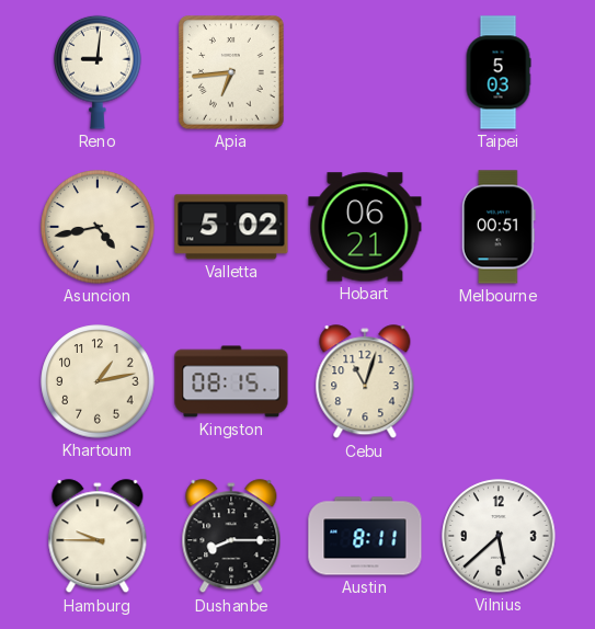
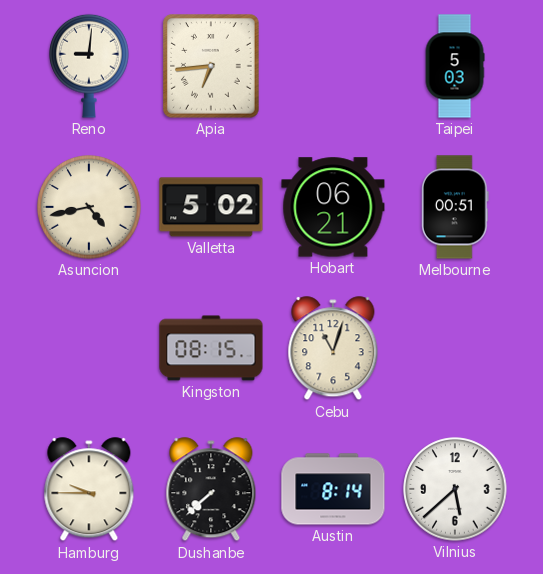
Khartoum: 1:13 -> none
Dushanbe: 8:15 -> 7:38
Austin: 8:11 -> 8:14
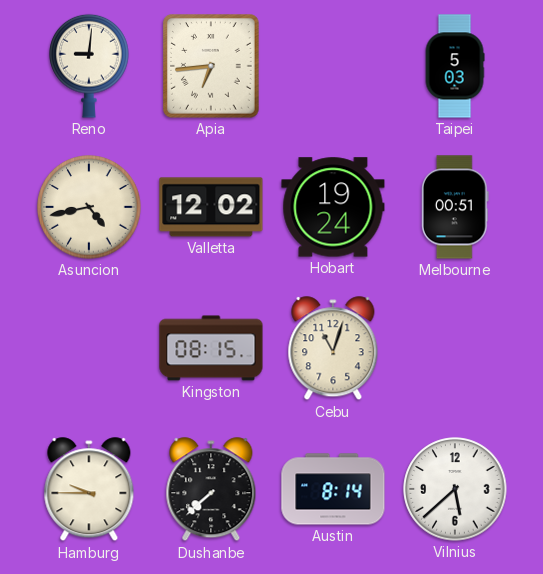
Valletta: 5:02 -> 12:02
Hobart: 06:21 -> 19:24
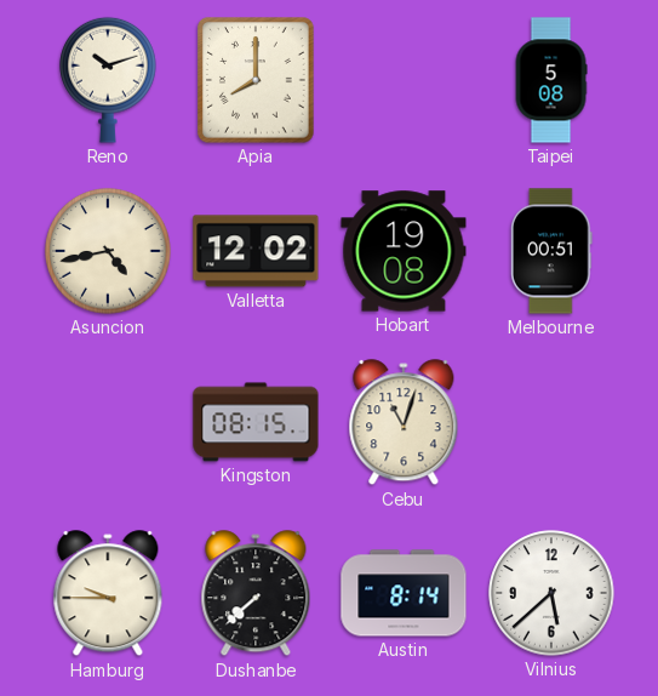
Reno: 9:01 -> 10:12
Apia: 6:44 -> 8:00
Taipei: 5:03 -> 5:08
Hobart: 19:24 -> 19:08
